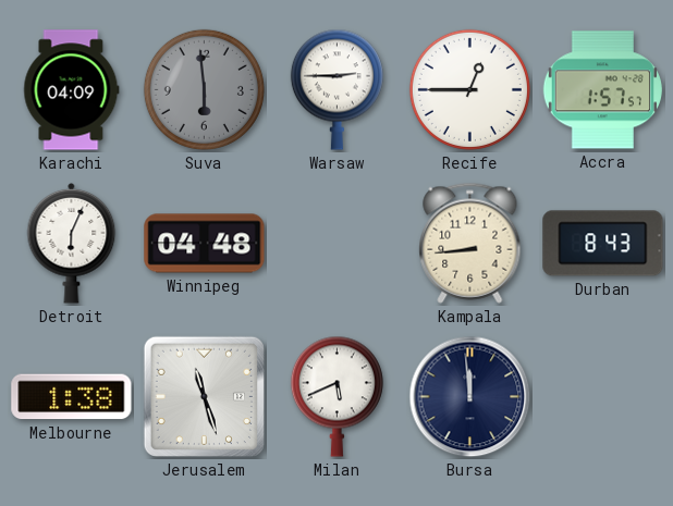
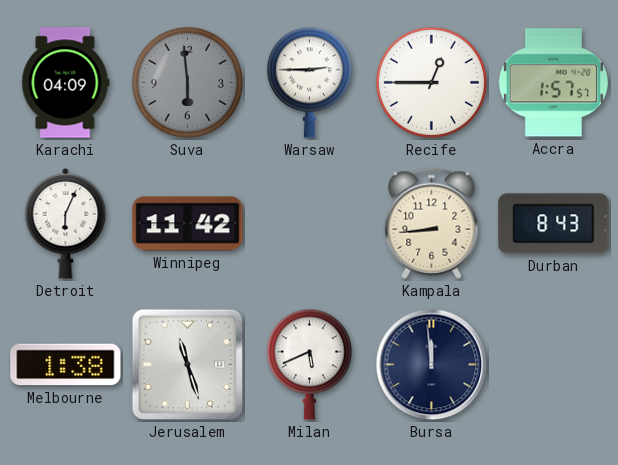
Winnipeg: 04:48 -> 11:42
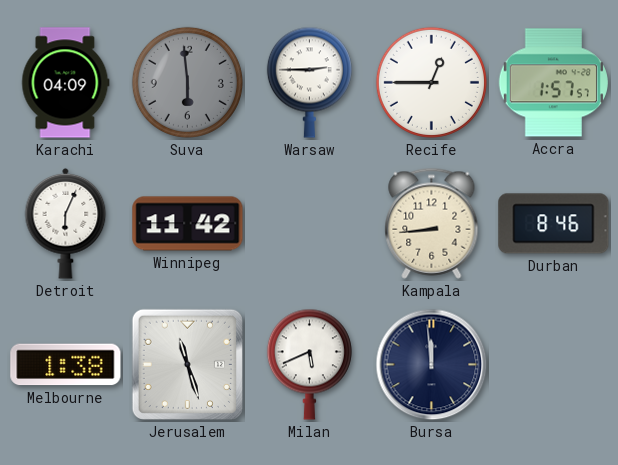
Durban: 8:43 -> 8:46
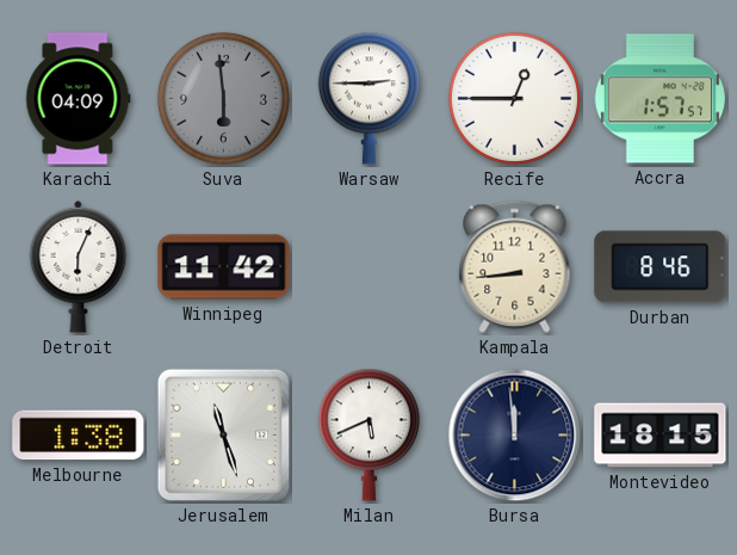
Montevideo: none -> 18:15
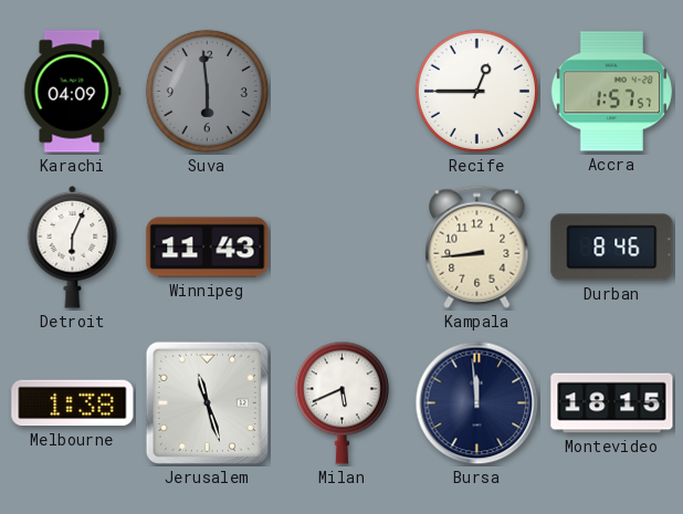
Warsaw: 2:45 -> none
Winnipeg: 11:42 -> 11:43
